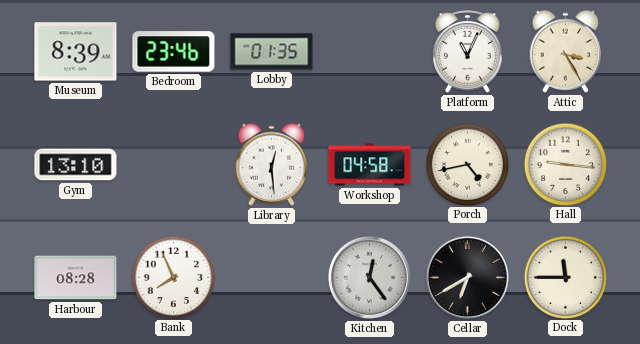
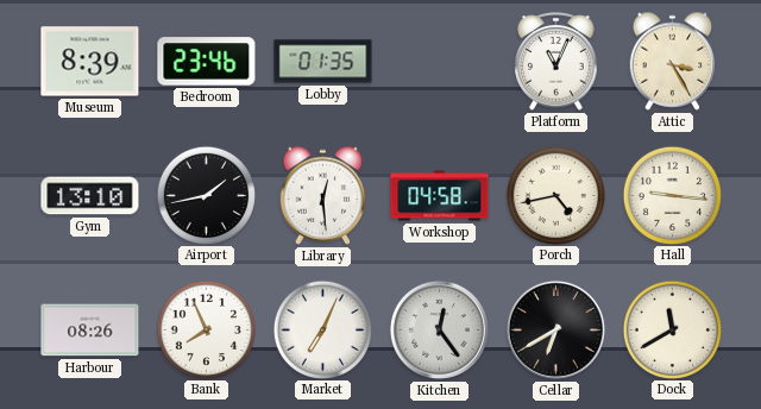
Airport: none -> 1:43
Harbour: 08:28 -> 08:26
Market: none -> 7:04
Dock: 11:45 -> 11:40
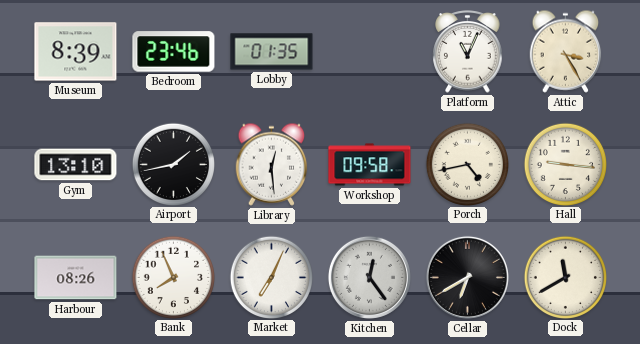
Workshop: 04:58 -> 09:58
